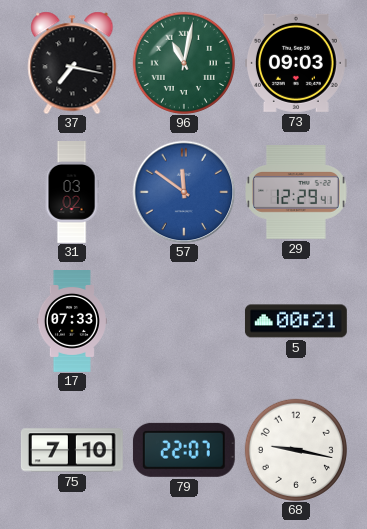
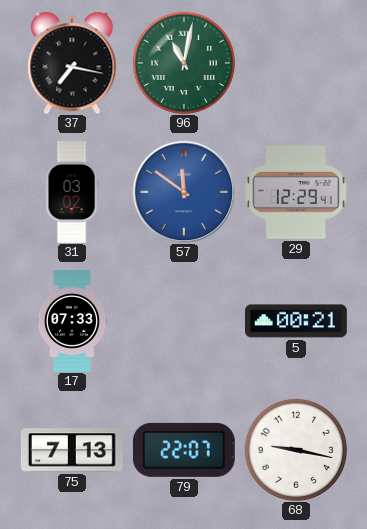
73: 09:03 -> none
75: 7:10 -> 7:13
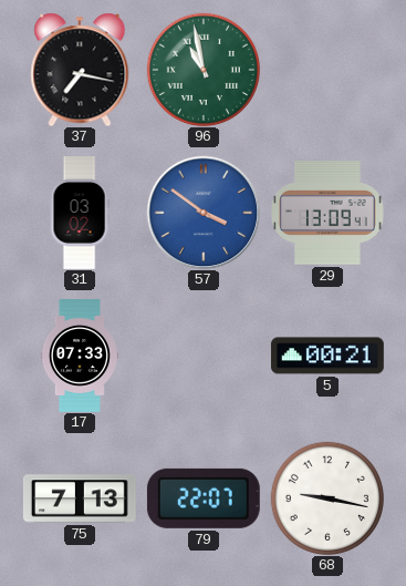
96: 11:02 -> 10:58
57: 11:51 -> 3:51
29: 12:29 -> 13:09
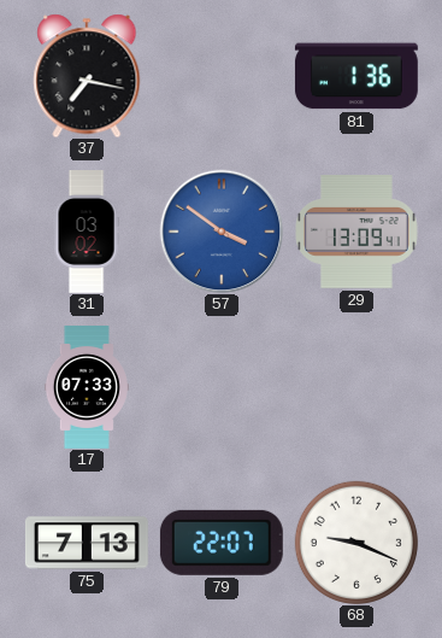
96: 10:58 -> none
81: none -> 1:36
5: 00:21 -> none
68: 9:17 -> 9:19
